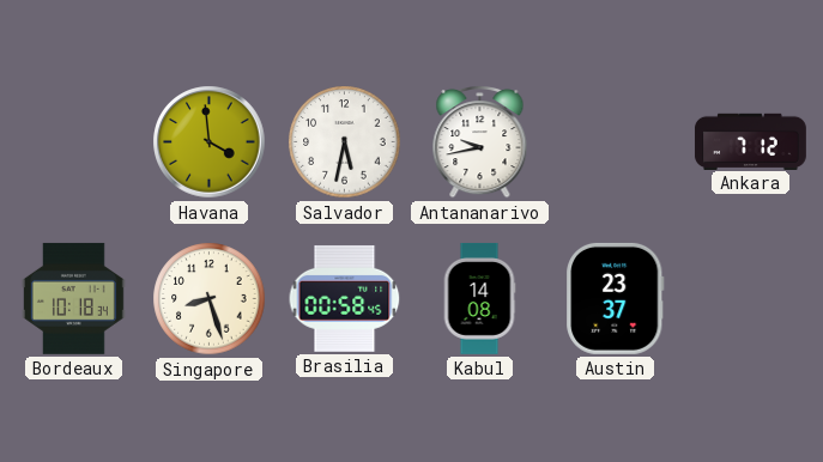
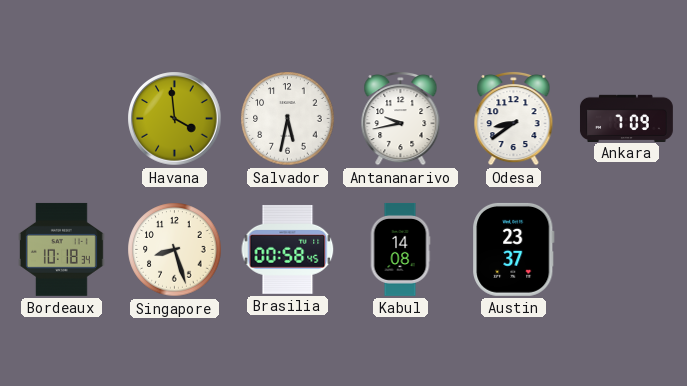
Odesa: none -> 8:39
Ankara: 7:12 -> 7:09
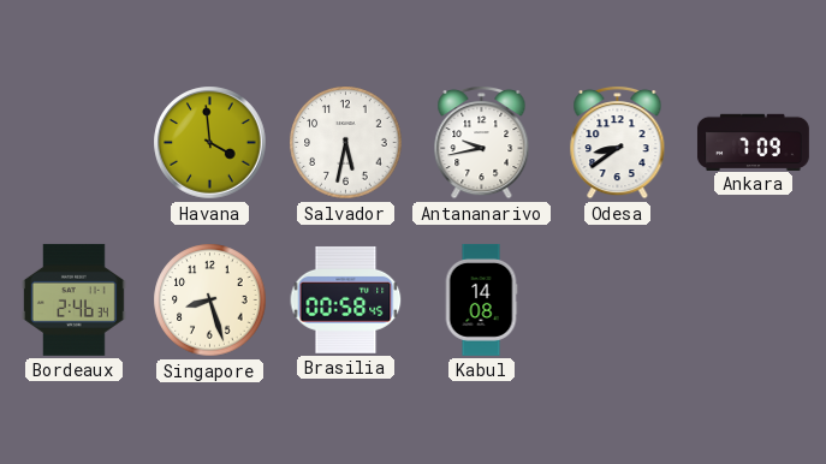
Bordeaux: 10:18 -> 2:46
Austin: 23:37 -> none
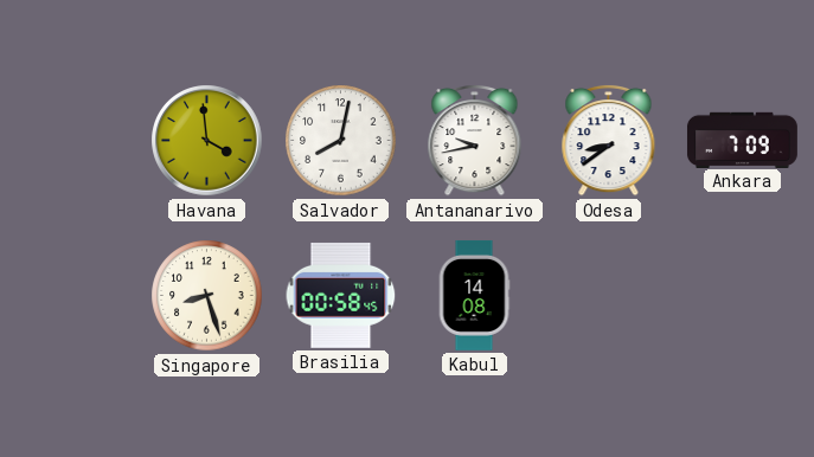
Salvador: 5:32 -> 8:02
Bordeaux: 2:46 -> none
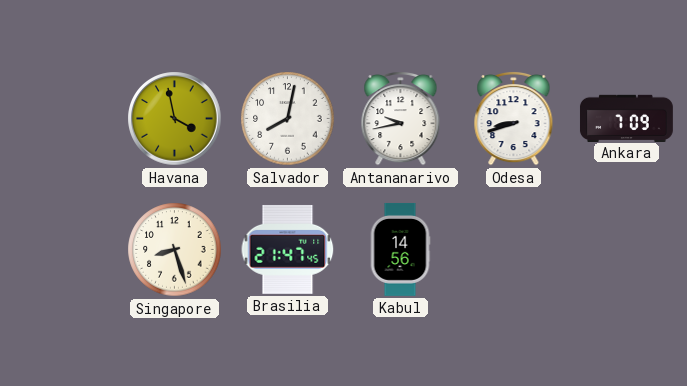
Havana: 3:59 -> 3:58
Odesa: 8:39 -> 8:42
Brasilia: 00:58 -> 21:47
Kabul: 14:08 -> 14:56
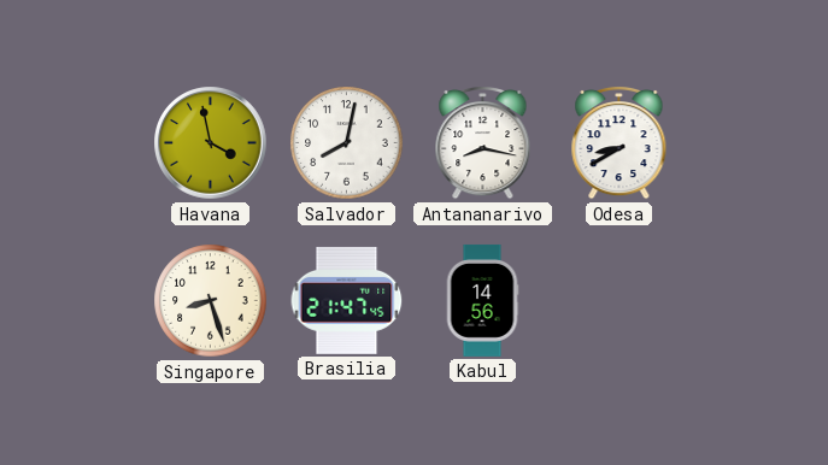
Antananarivo: 9:43 -> 8:17
Odesa: 8:42 -> 8:40
Ankara: 7:09 -> none
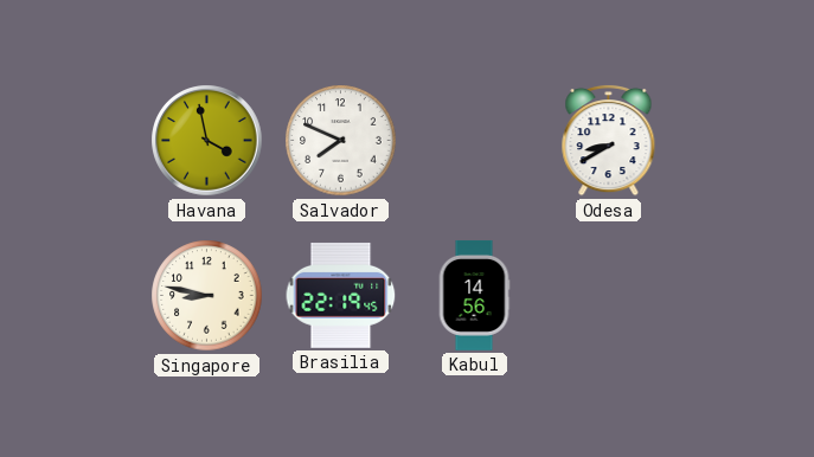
Salvador: 8:02 -> 7:49
Antananarivo: 8:17 -> none
Singapore: 8:27 -> 8:47
Brasilia: 21:47 -> 22:19
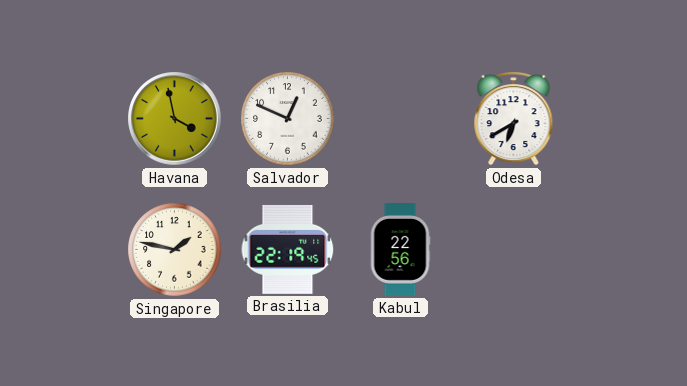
Salvador: 7:49 -> 12:49
Odesa: 8:40 -> 6:40
Singapore: 8:47 -> 1:47
Kabul: 14:56 -> 22:56
